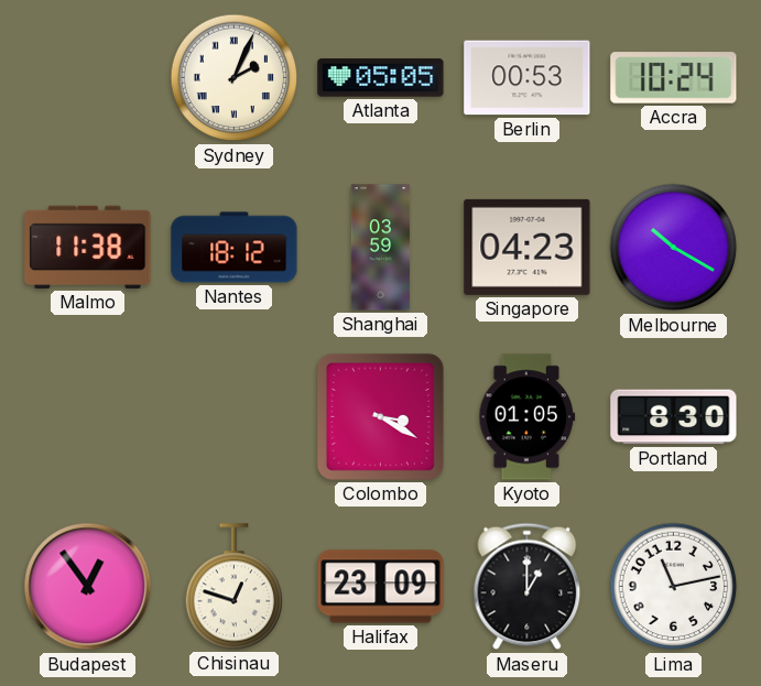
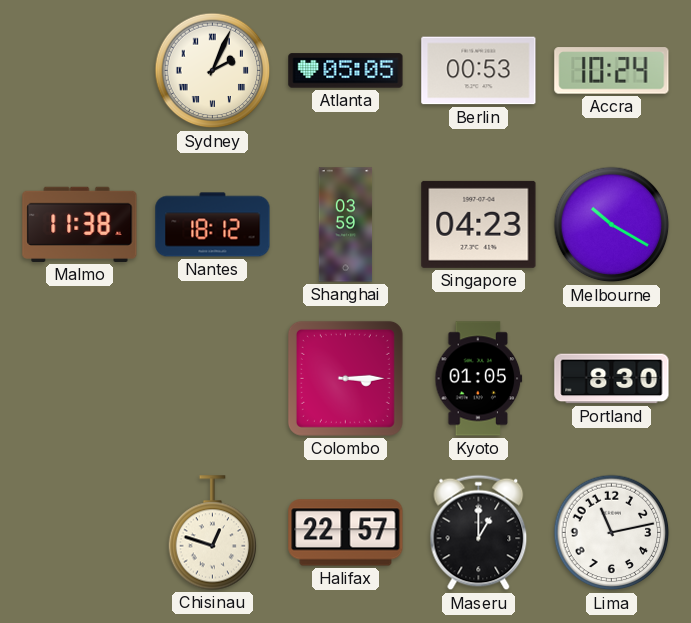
Colombo: 3:20 -> 3:15
Budapest: 12:54 -> none
Halifax: 23:09 -> 22:57
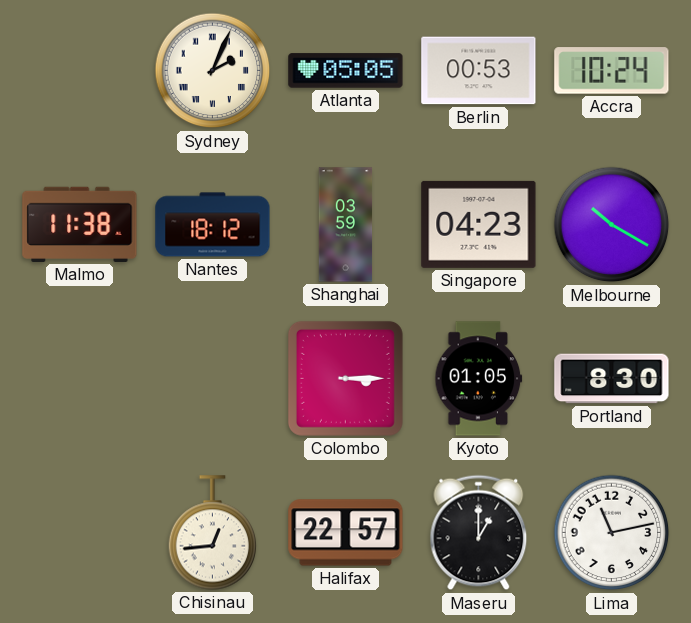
Chisinau: 12:48 -> 12:44
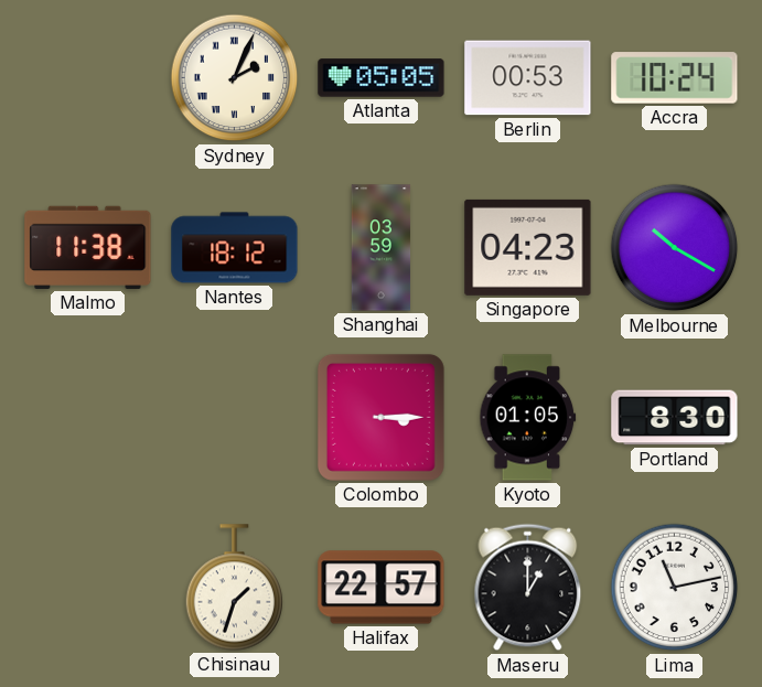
Chisinau: 12:44 -> 1:33
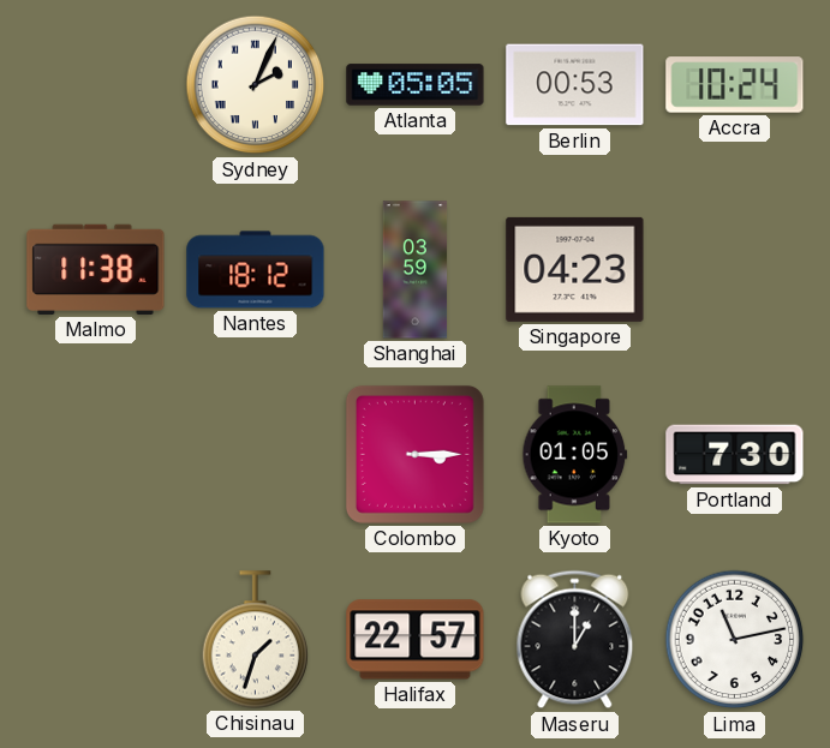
Melbourne: 10:20 -> none
Portland: 8:30 -> 7:30
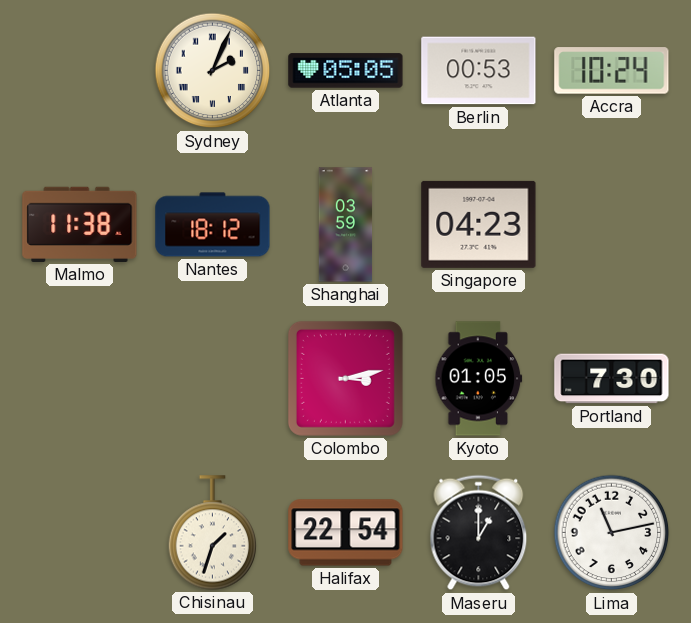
Colombo: 3:15 -> 3:13
Halifax: 22:57 -> 22:54
